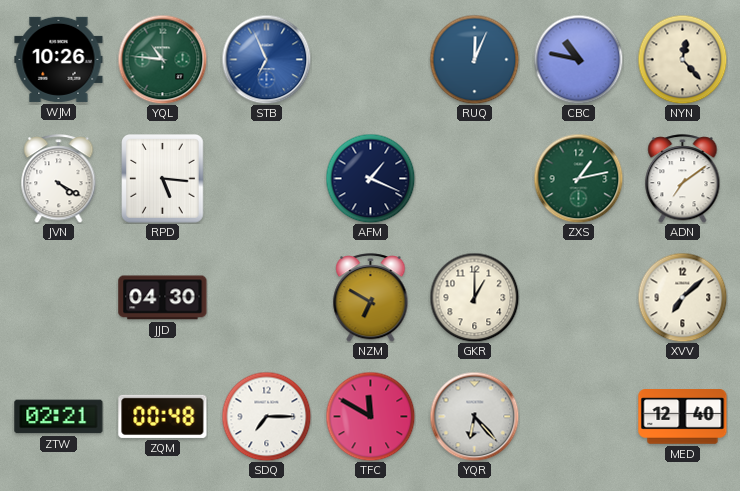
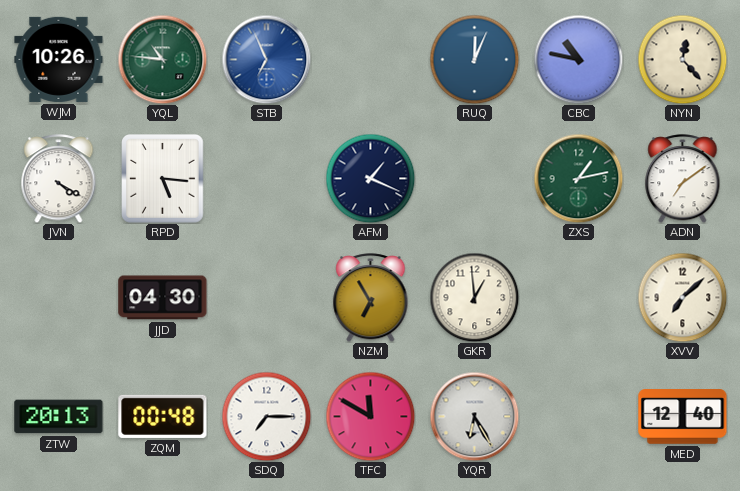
NZM: 6:50 -> 6:55
GKR: 1:00 -> 12:59
ZTW: 02:21 -> 20:13
YQR: 6:23 -> 6:25
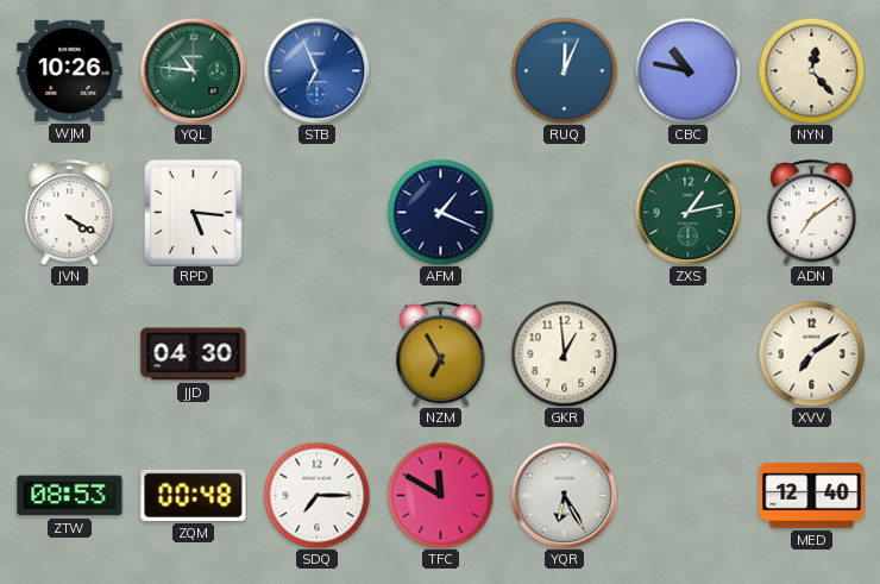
XVV: 7:08 -> 7:09
ZTW: 20:13 -> 08:53
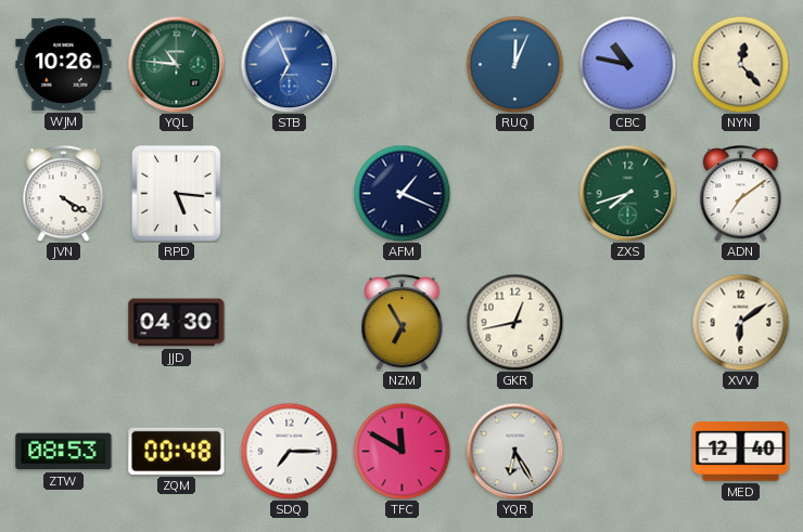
ZXS: 1:13 -> 7:42
GKR: 12:59 -> 12:43
XVV: 7:09 -> 6:09
